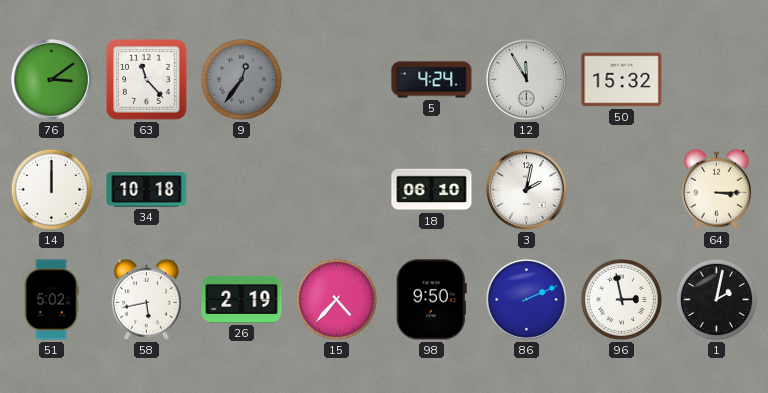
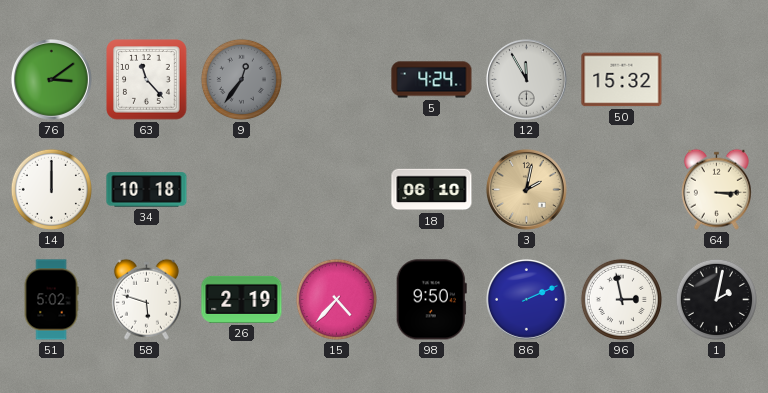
3 dial: white -> champagne
58: 5:43 -> 5:48
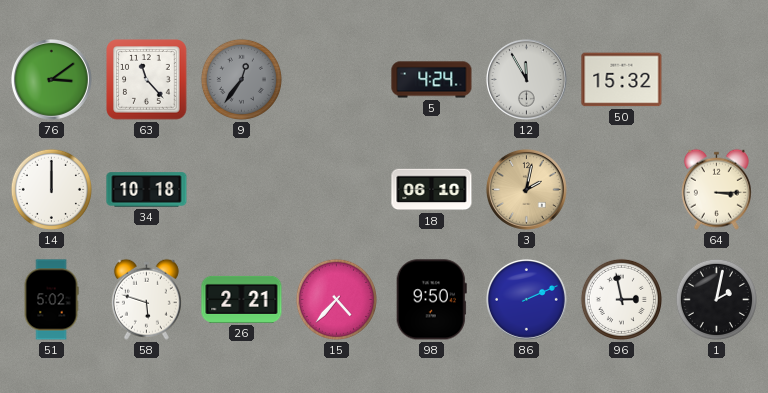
26: 2:19 -> 2:21
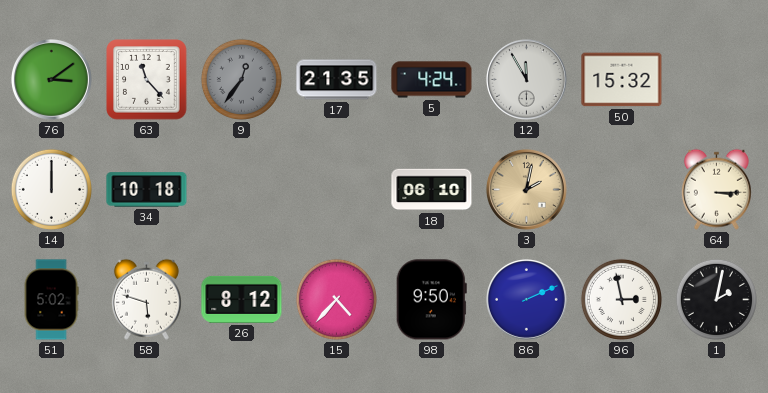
17: none -> 21:35
26: 2:21 -> 8:12
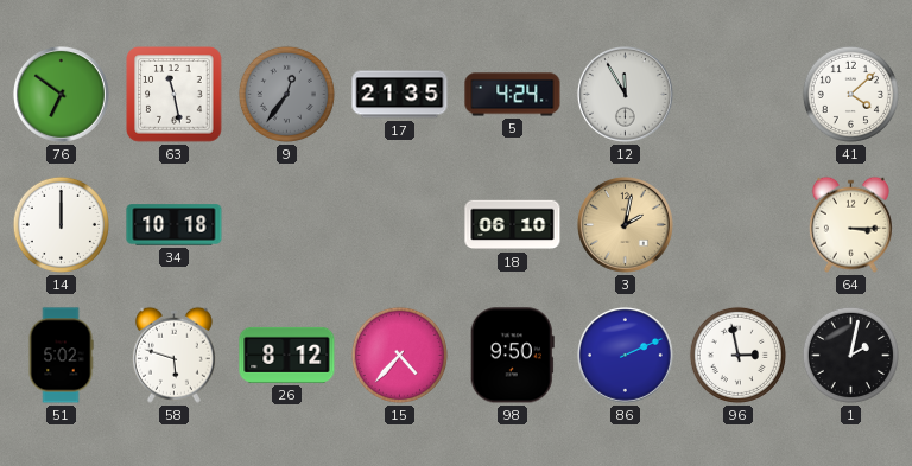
76: 3:09 -> 6:51
63: 11:23 -> 11:28
50: 15:32 -> none
41: none -> 4:08
